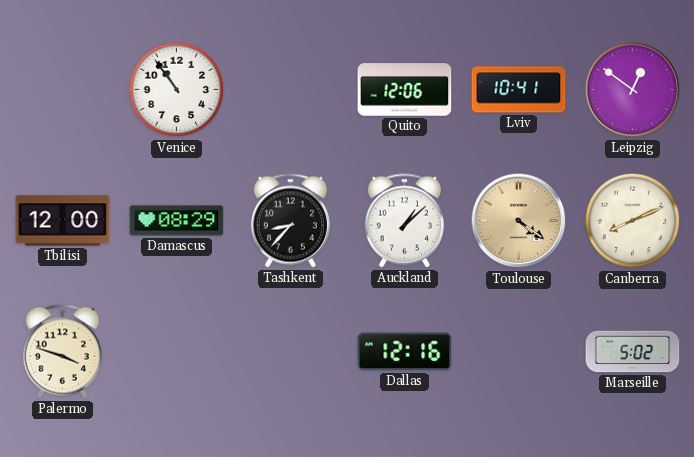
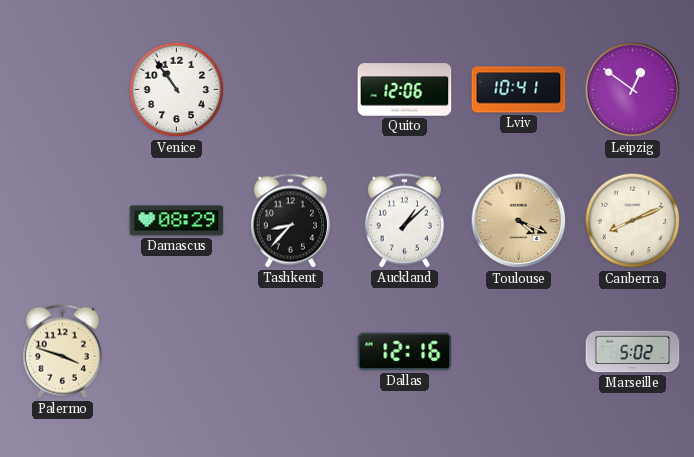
Tbilisi: 12:00 -> none
Toulouse: 4:21 -> 4:19
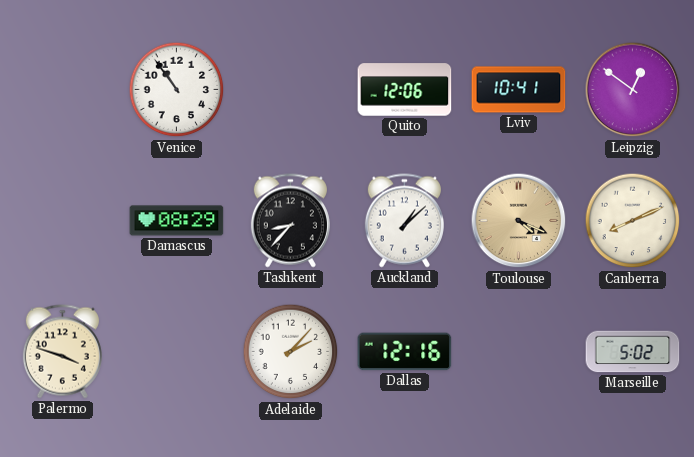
Adelaide: none -> 2:07
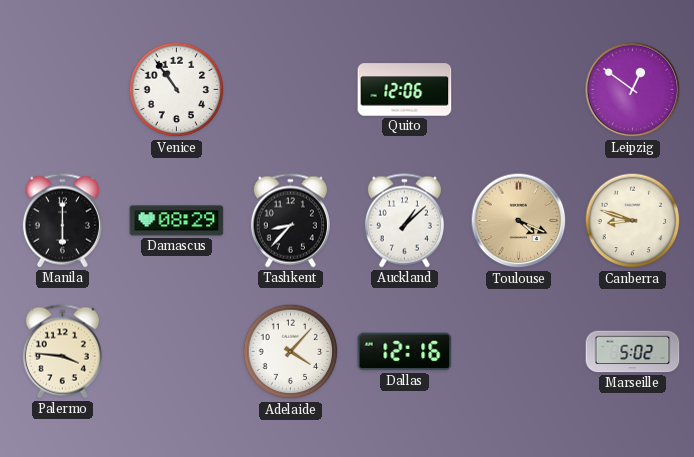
Lviv: 10:41 -> none
Manila: none -> 6:00
Canberra: 8:11 -> 8:48
Palermo: 3:48 -> 3:46
Adelaide: 2:07 -> 4:07
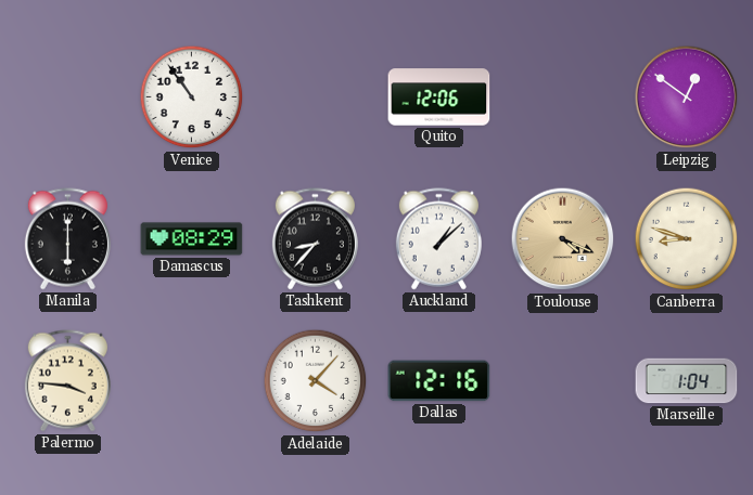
Marseille: 5:02 -> 1:04
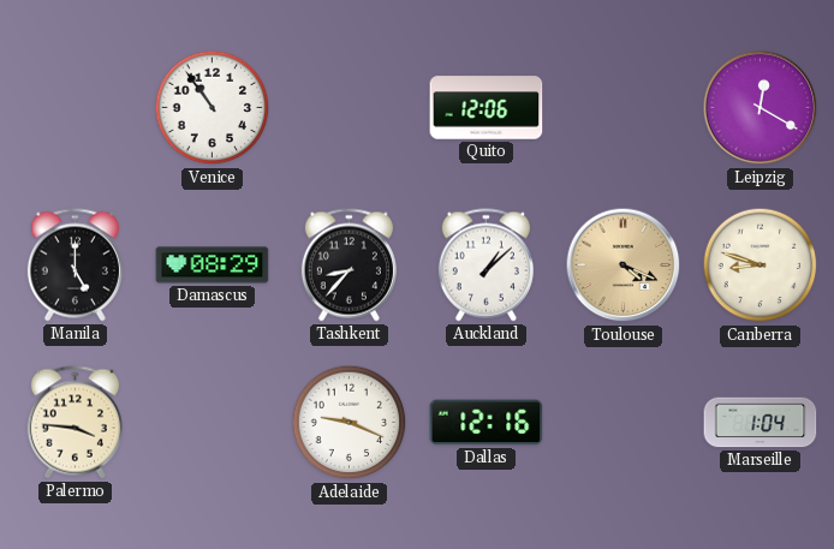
Leipzig: 12:51 -> 12:20
Manila: 6:00 -> 5:00
Adelaide: 4:07 -> 9:19
